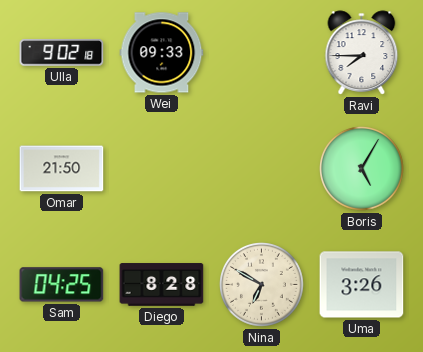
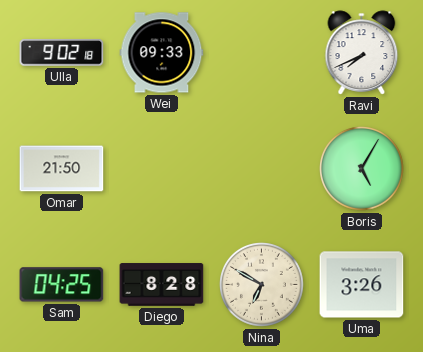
Ravi: 7:45 -> 7:41
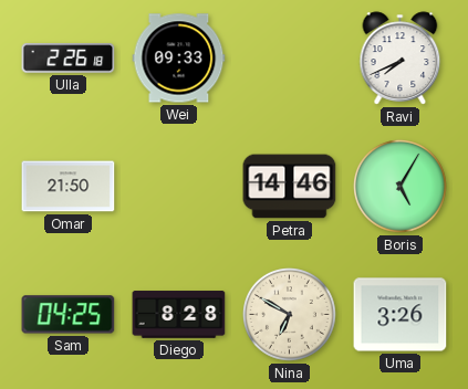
Ulla: 9:02 -> 2:26
Petra: none -> 14:46
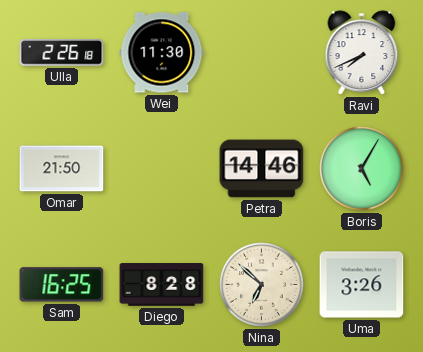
Wei: 09:33 -> 11:30
Sam: 04:25 -> 16:25
Nina: 6:50 -> 6:52
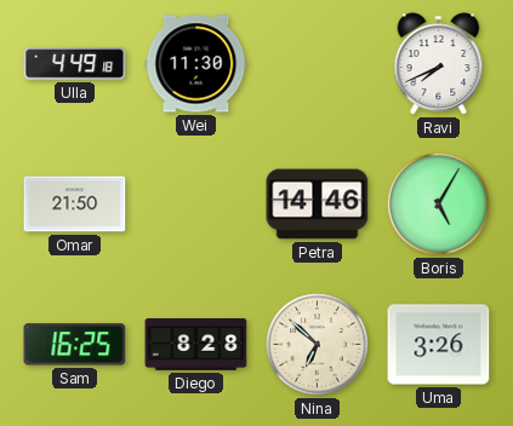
Ulla: 2:26 -> 4:49
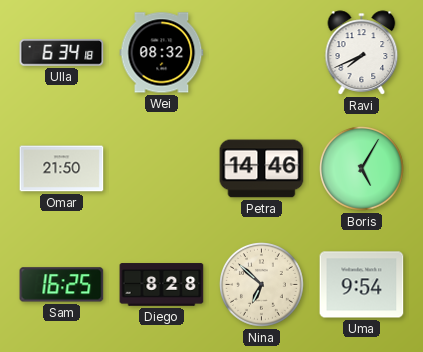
Ulla: 4:49 -> 6:34
Wei: 11:30 -> 08:32
Uma: 3:26 -> 9:54
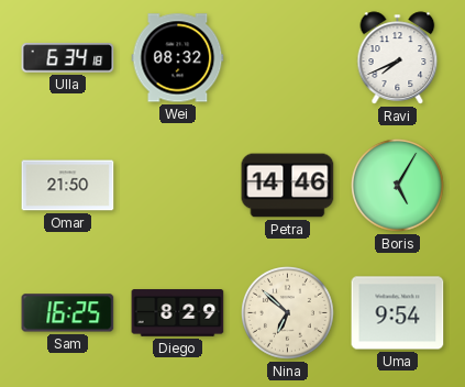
Diego: 8:28 -> 8:29
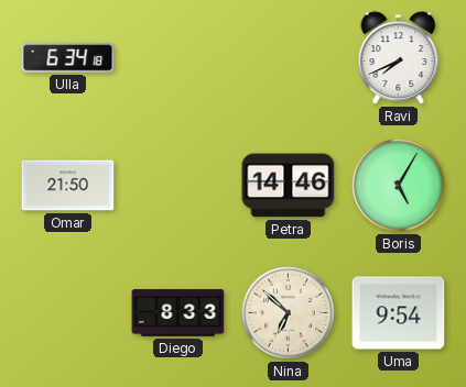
Wei: 08:32 -> none
Sam: 16:25 -> none
Diego: 8:29 -> 8:33
